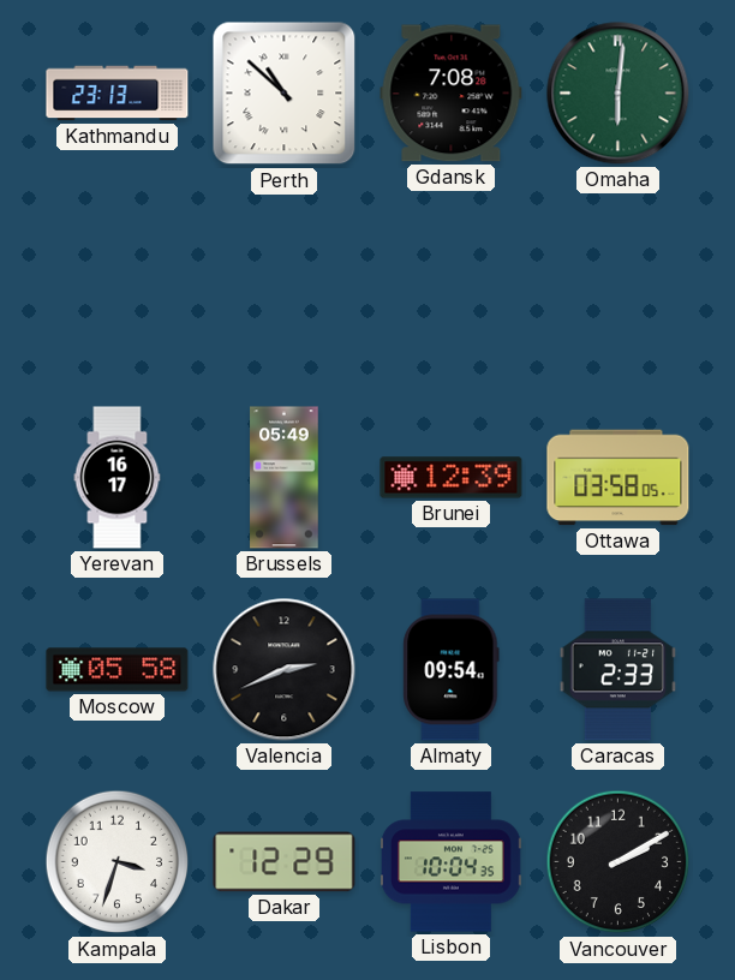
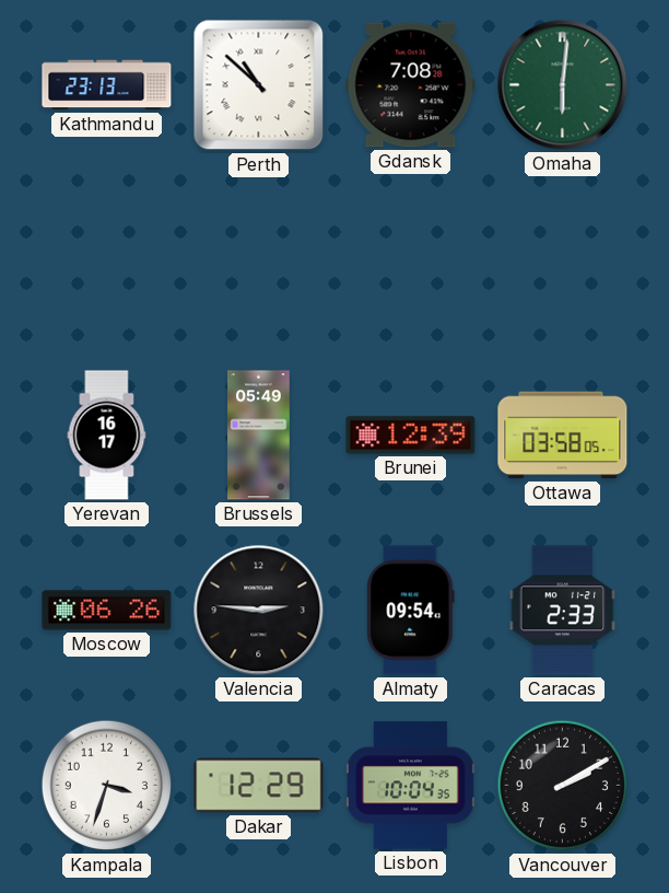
Moscow: 05:58 -> 06:26
Valencia: 2:41 -> 2:46
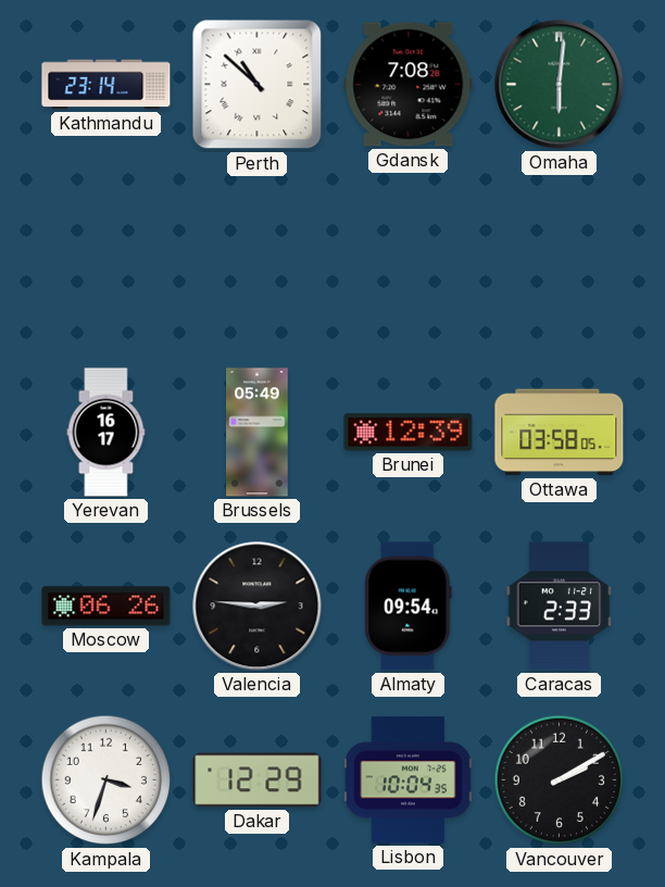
Kathmandu: 23:13 -> 23:14
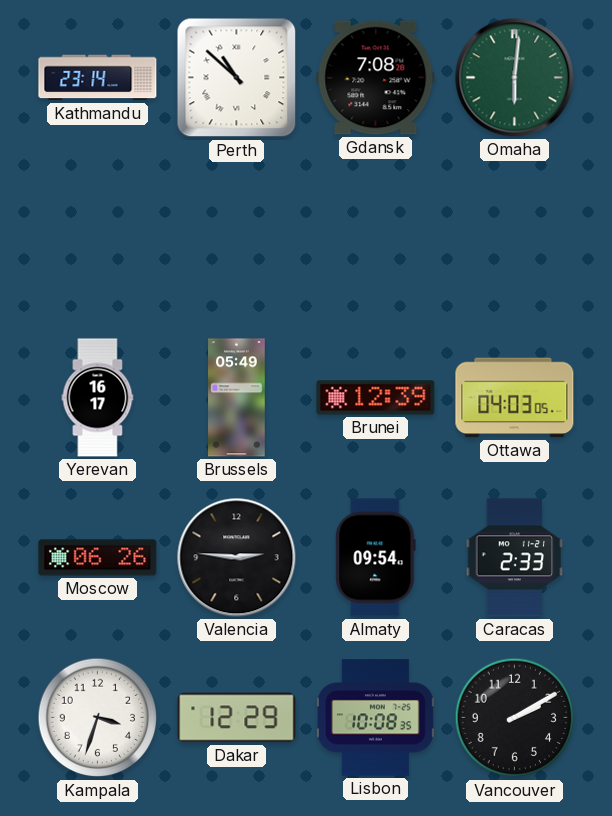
Ottawa: 03:58 -> 04:03
Lisbon: 10:04 -> 10:08
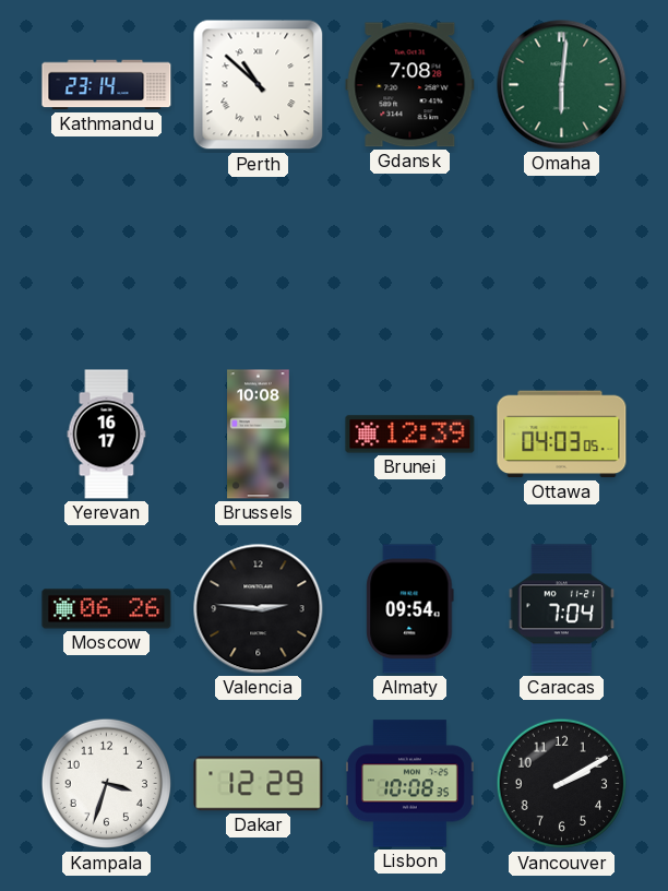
Brussels: 05:49 -> 10:08
Caracas: 2:33 -> 7:04
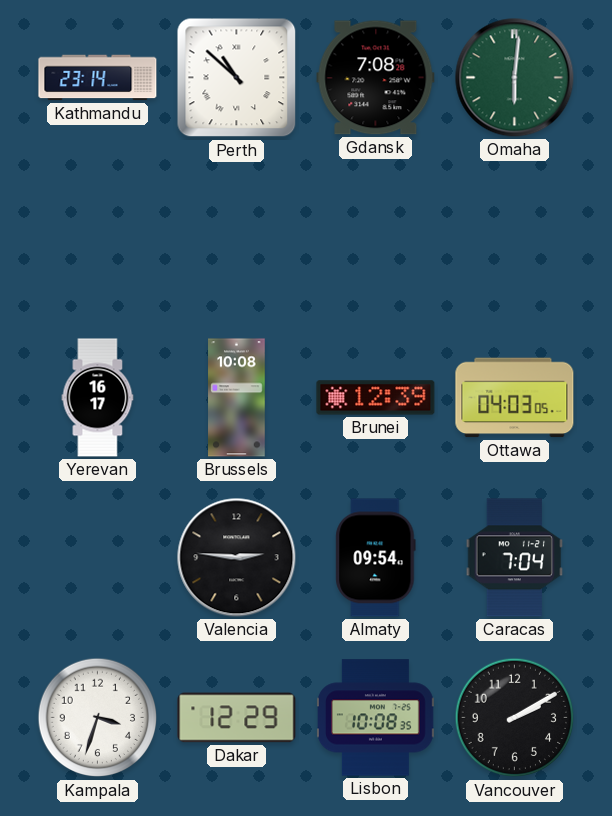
Moscow: 06:26 -> none
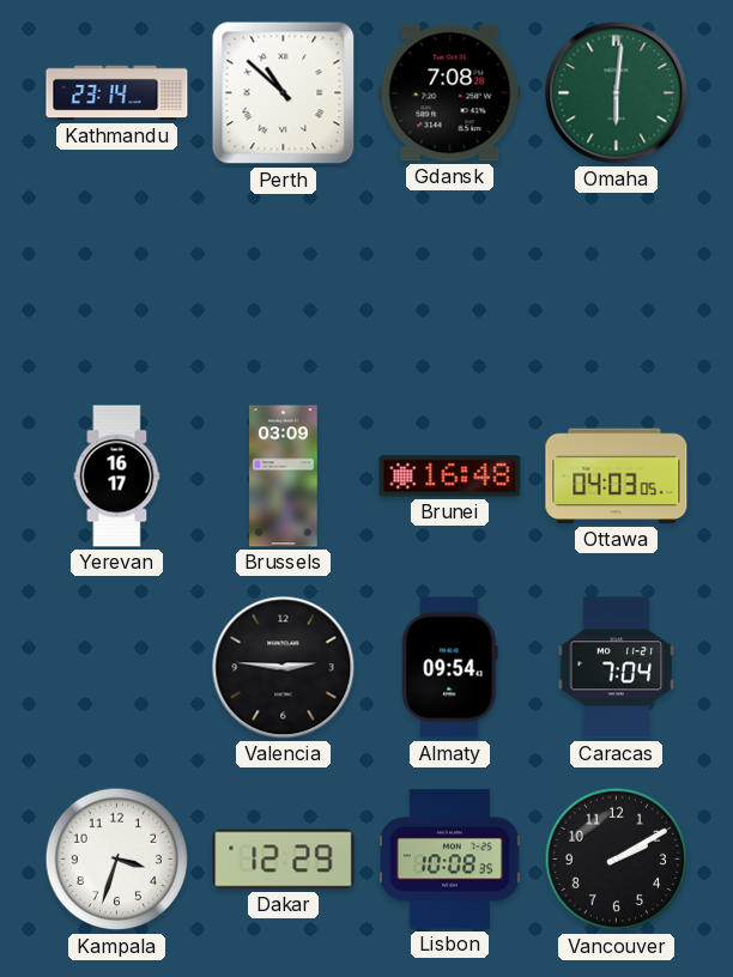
Brussels: 10:08 -> 03:09
Brunei: 12:39 -> 16:48
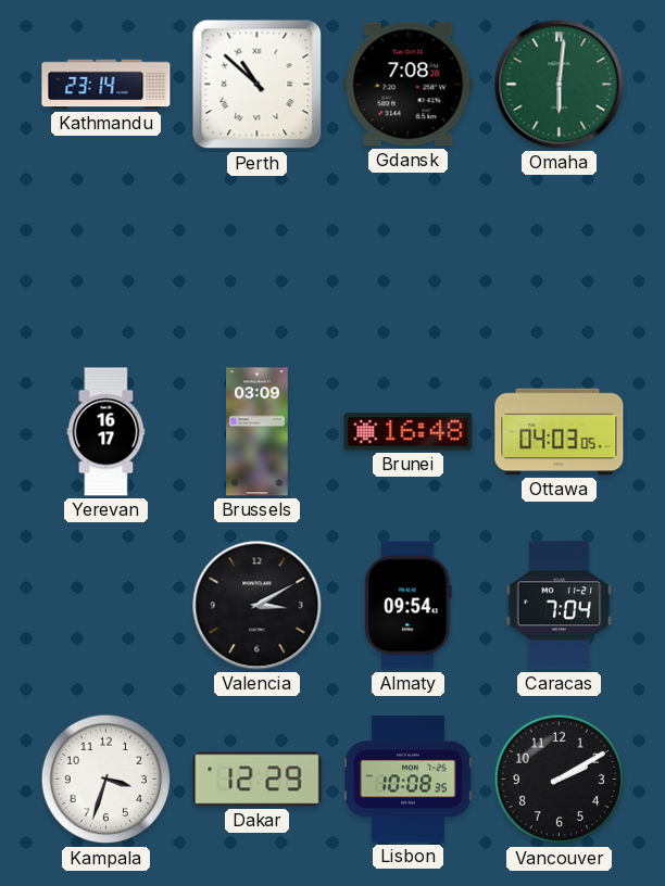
Valencia: 2:46 -> 3:10
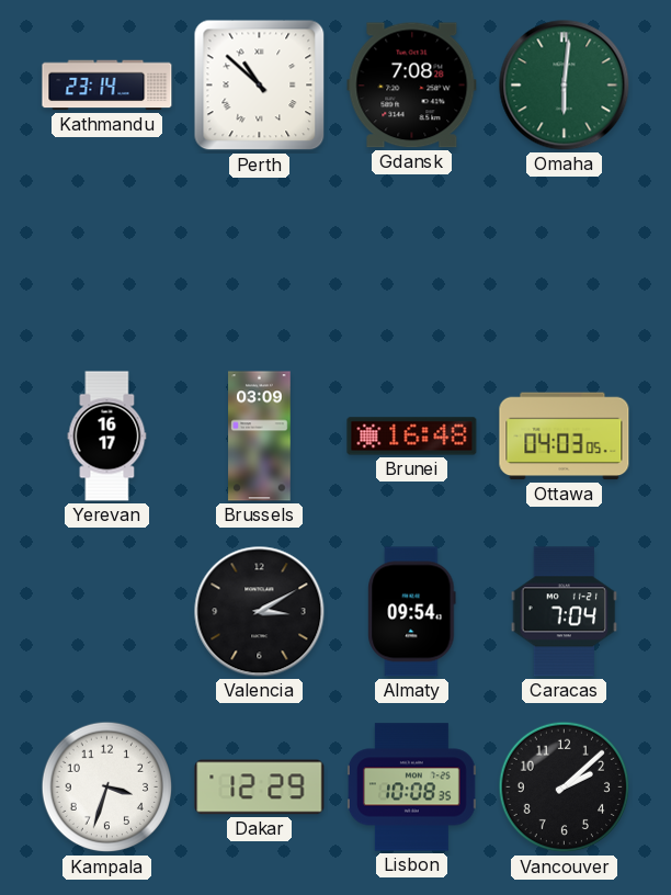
Vancouver: 2:10 -> 2:08
